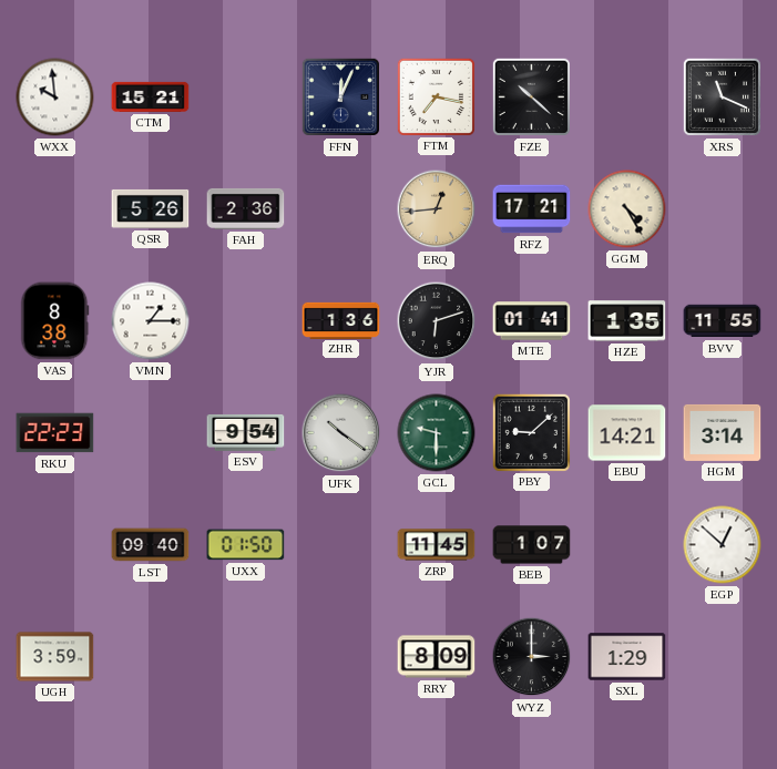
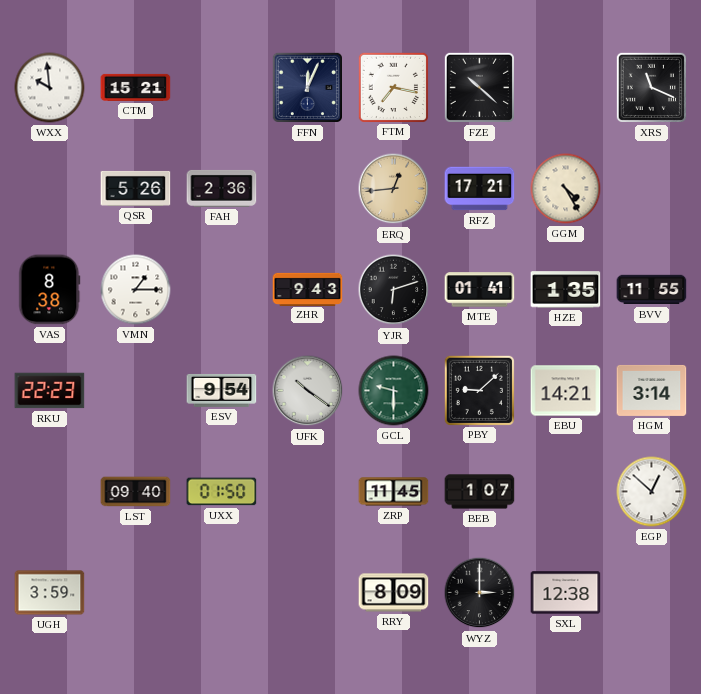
ZHR: 1:36 -> 9:43
SXL: 1:29 -> 12:38
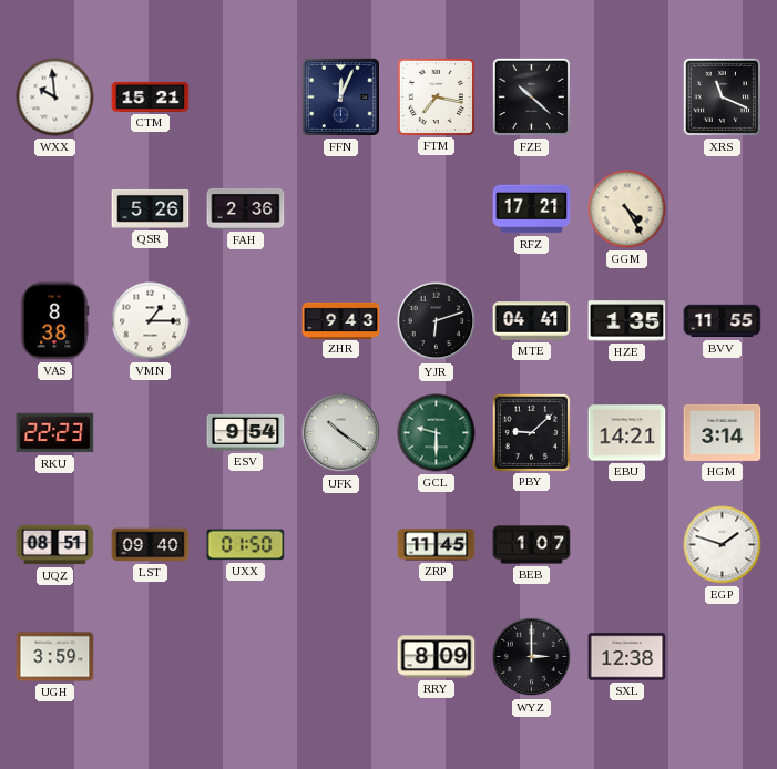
ERQ: 12:44 -> none
MTE: 01:41 -> 04:41
UQZ: none -> 08:51
EGP: 12:52 -> 1:48
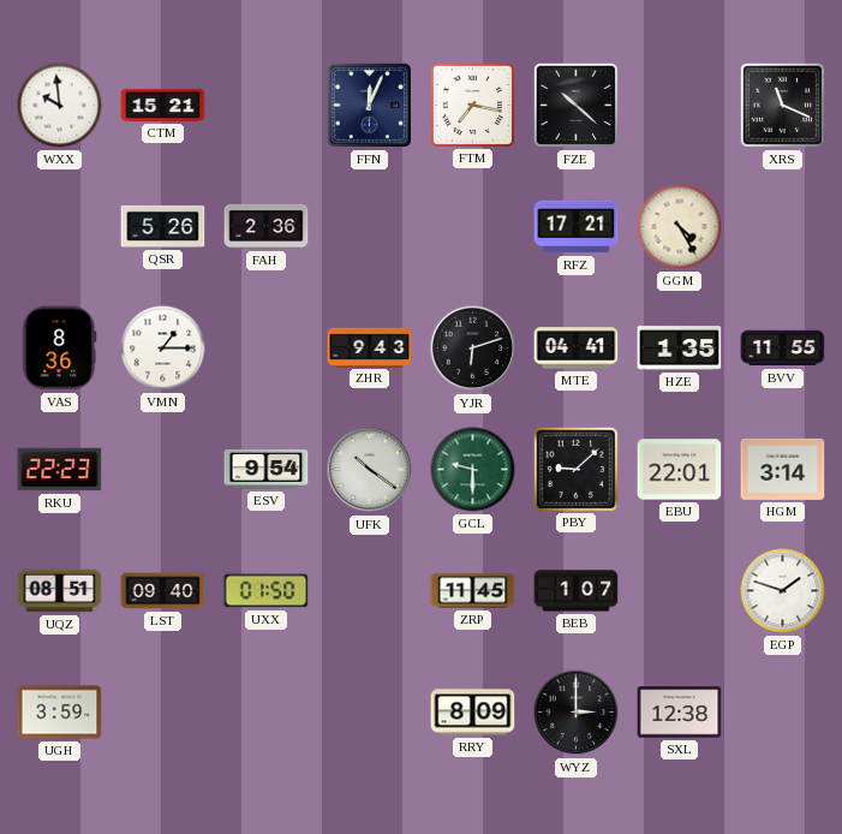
VAS: 8:38 -> 8:36
EBU: 14:21 -> 22:01
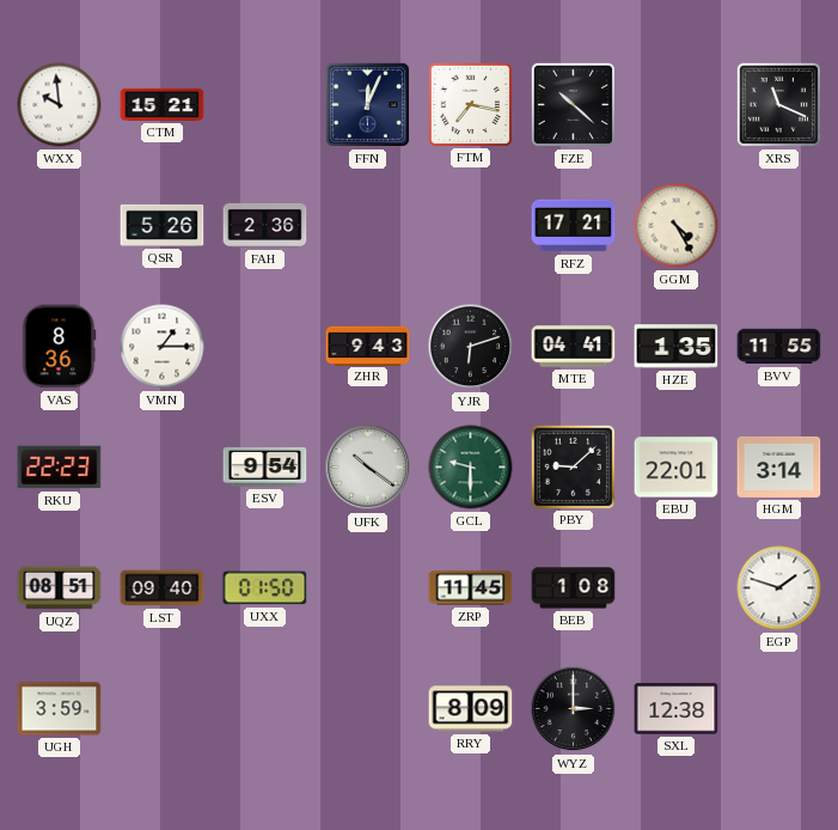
BEB: 1:07 -> 1:08
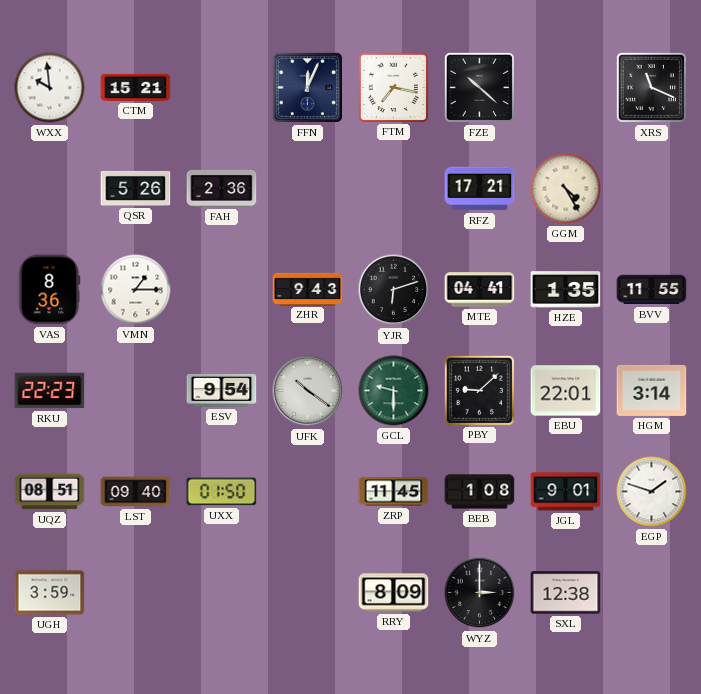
JGL: none -> 9:01
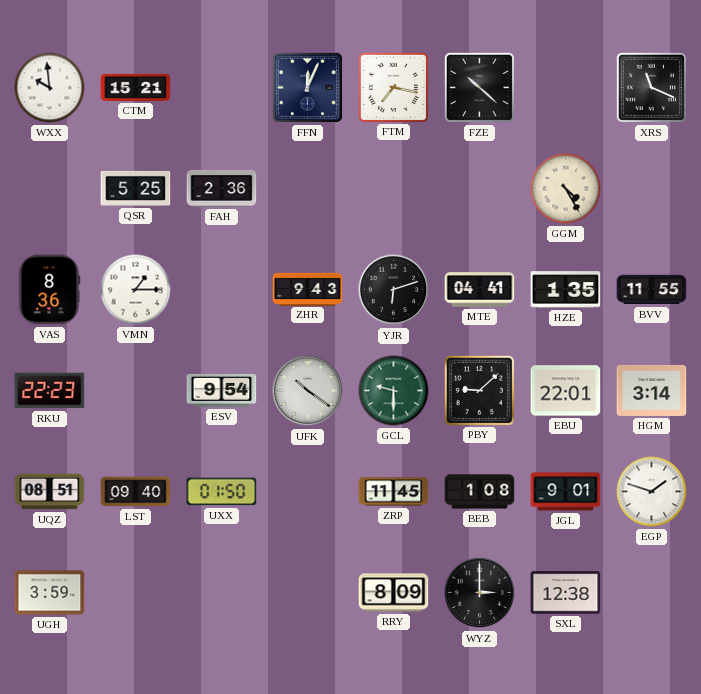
QSR: 5:26 -> 5:25
RFZ: 17:21 -> none
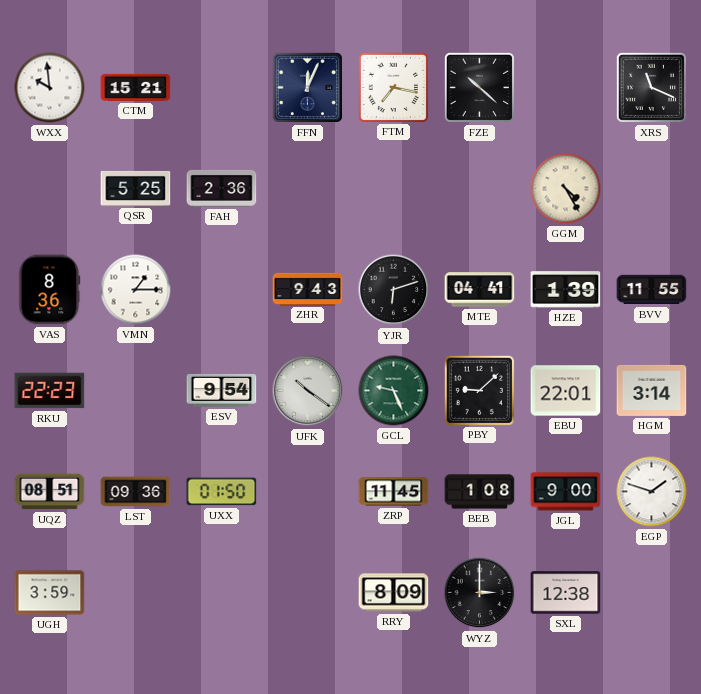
HZE: 1:35 -> 1:39
GCL: 9:30 -> 9:26
LST: 09:40 -> 09:36
JGL: 9:01 -> 9:00
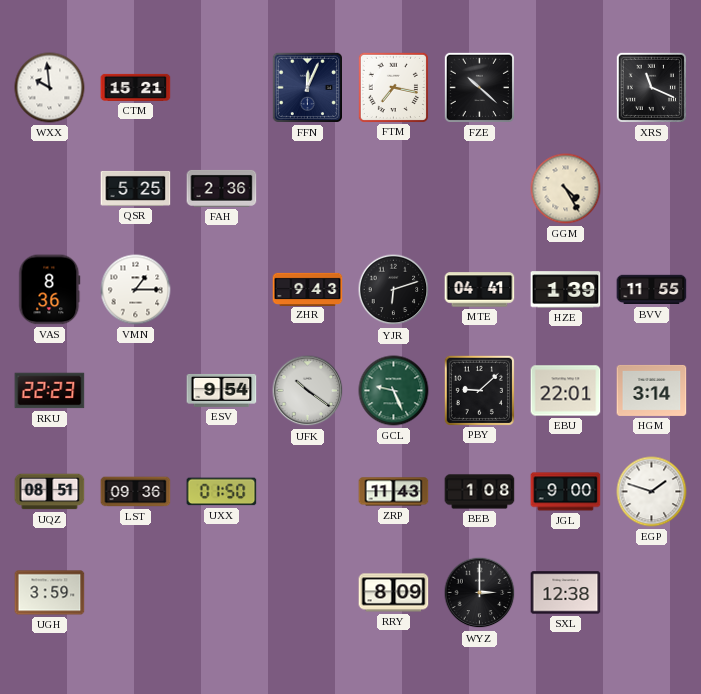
ZRP: 11:45 -> 11:43
